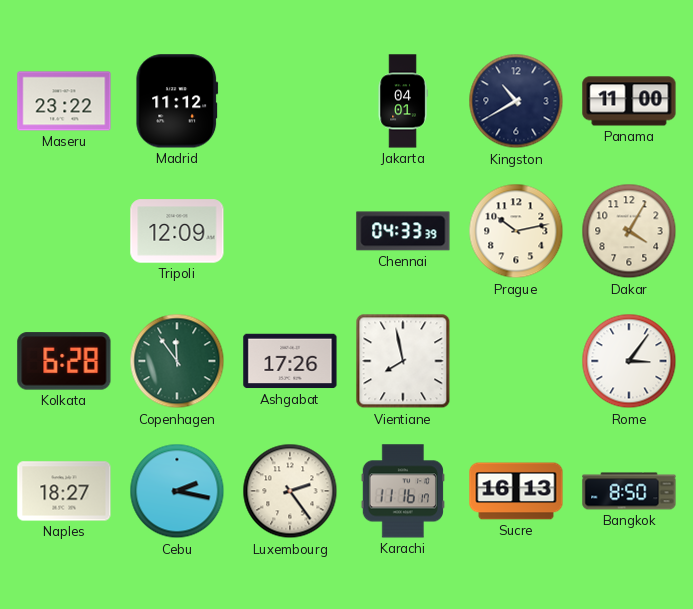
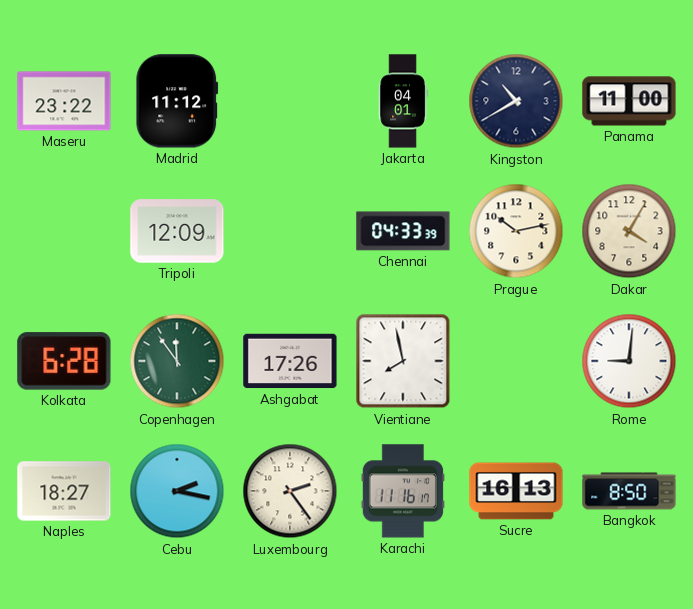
Rome: 3:06 -> 9:01
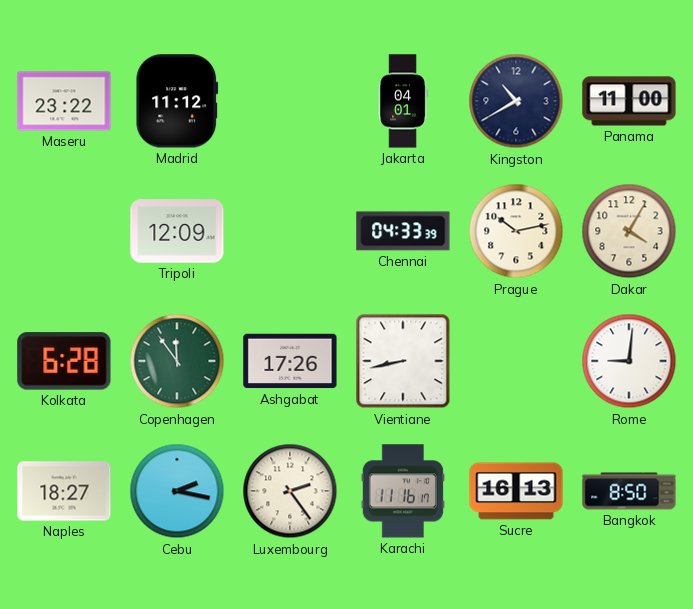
Vientiane: 7:58 -> 8:43
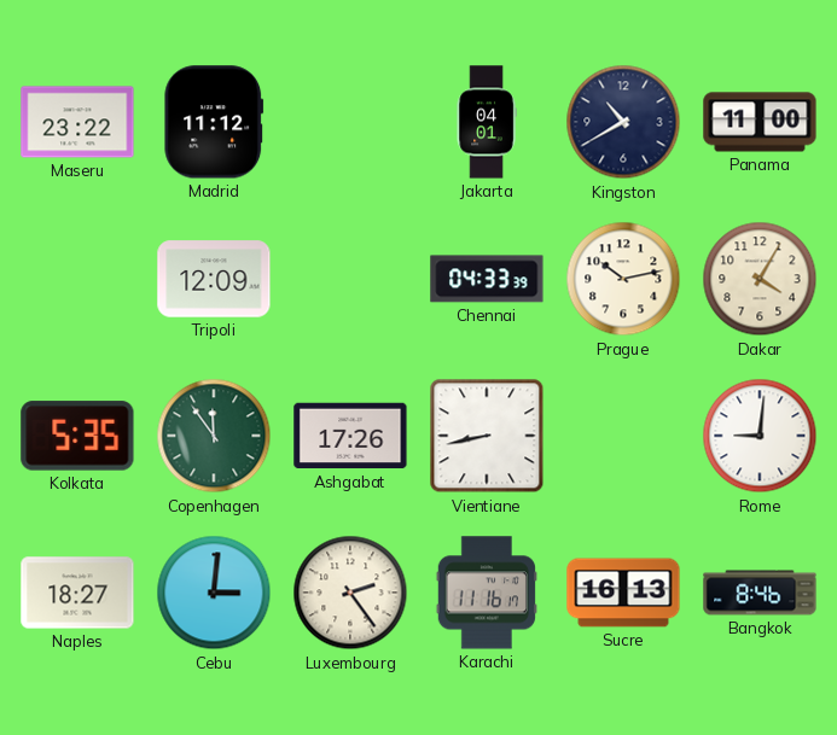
Kolkata: 6:28 -> 5:35
Cebu: 2:17 -> 3:01
Bangkok: 8:50 -> 8:46
